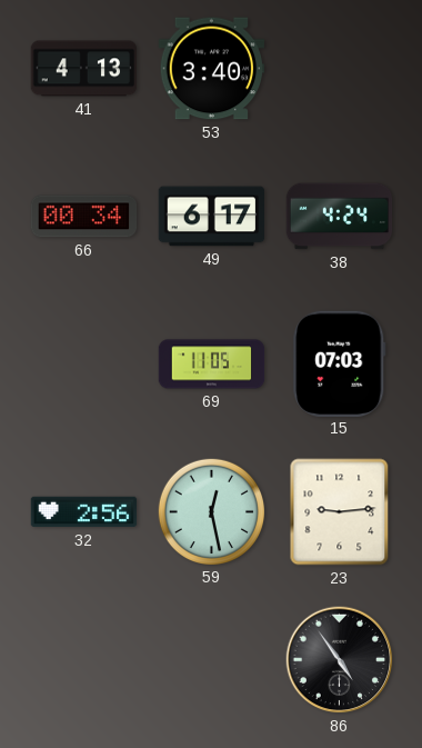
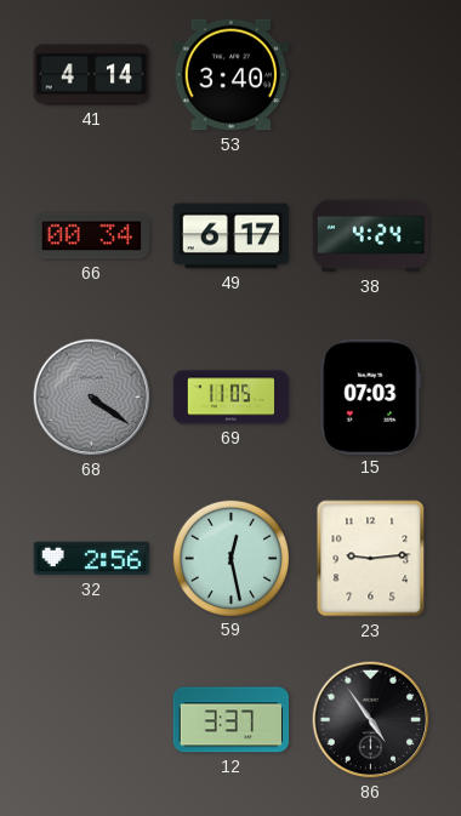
41: 4:13 -> 4:14
68: none -> 4:21
12: none -> 3:37
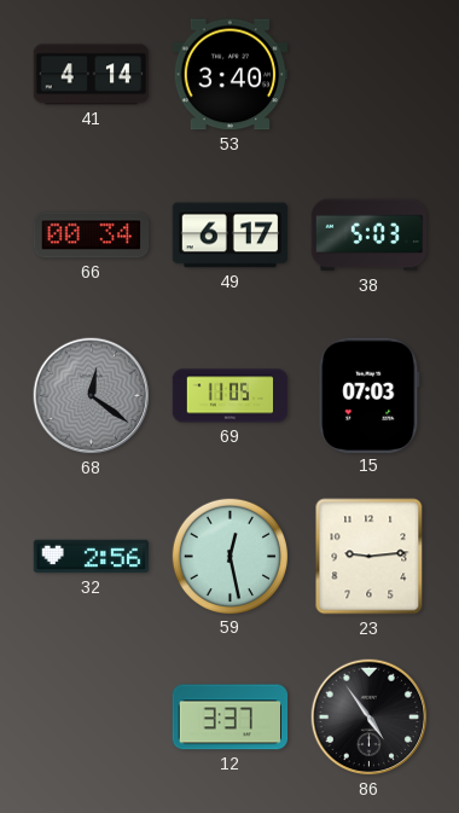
38: 4:24 -> 5:03
68: 4:21 -> 12:21
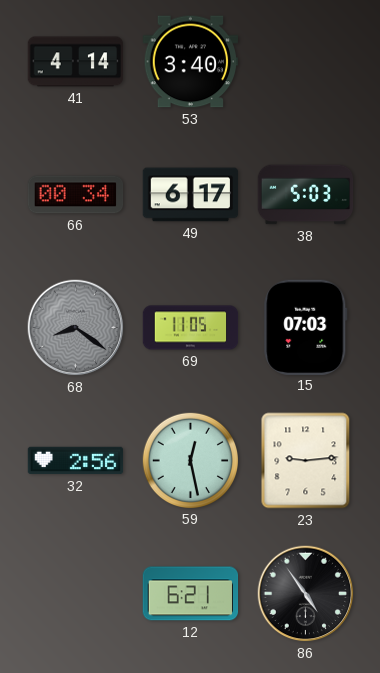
68: 12:21 -> 8:21
12: 3:37 -> 6:21
